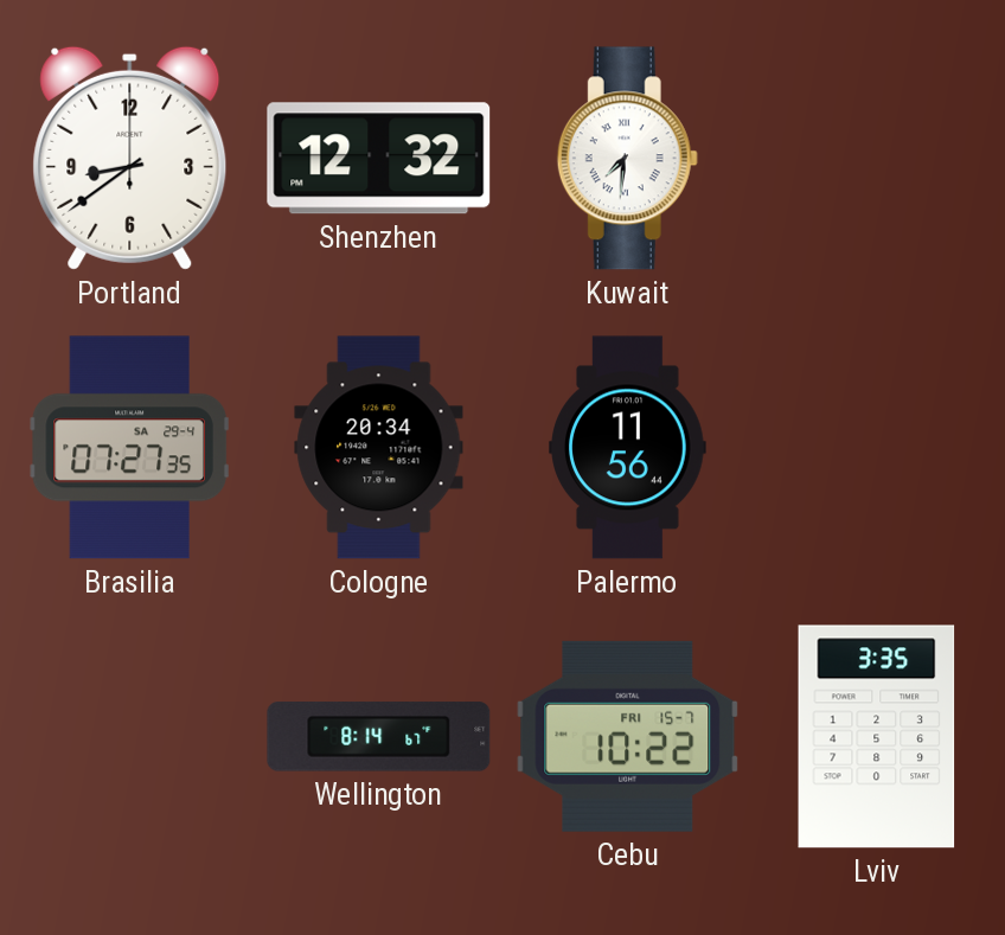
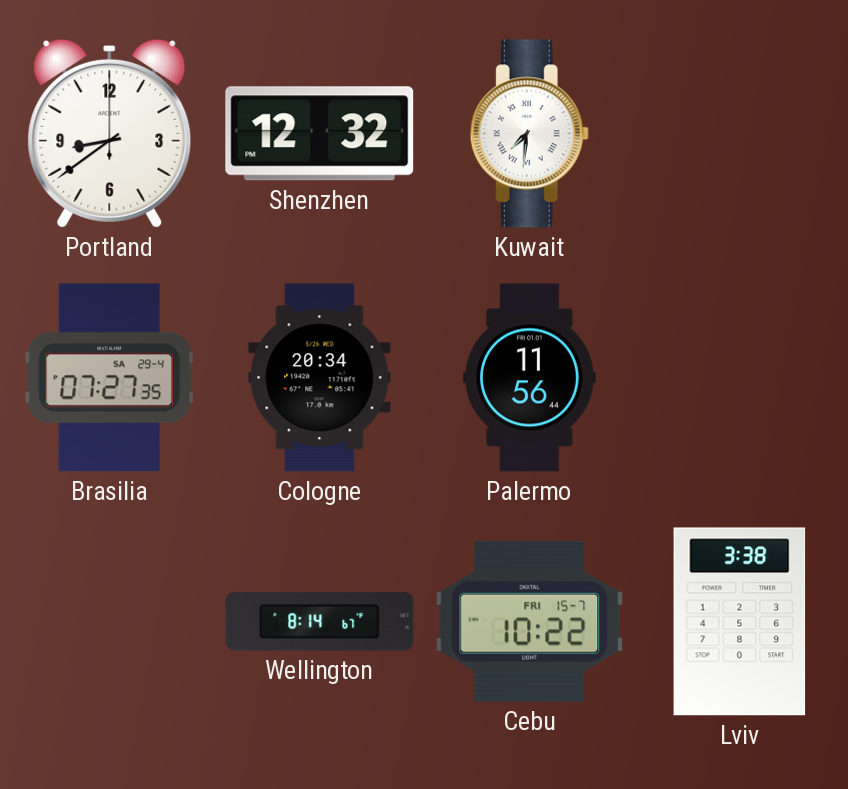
Lviv: 3:35 -> 3:38
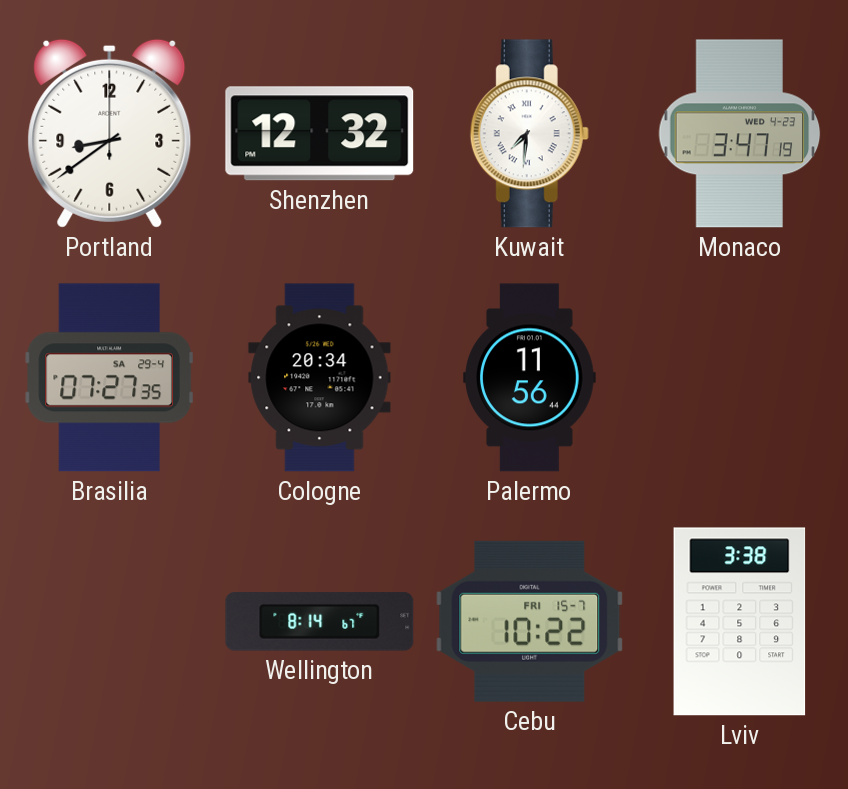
Monaco: none -> 3:47
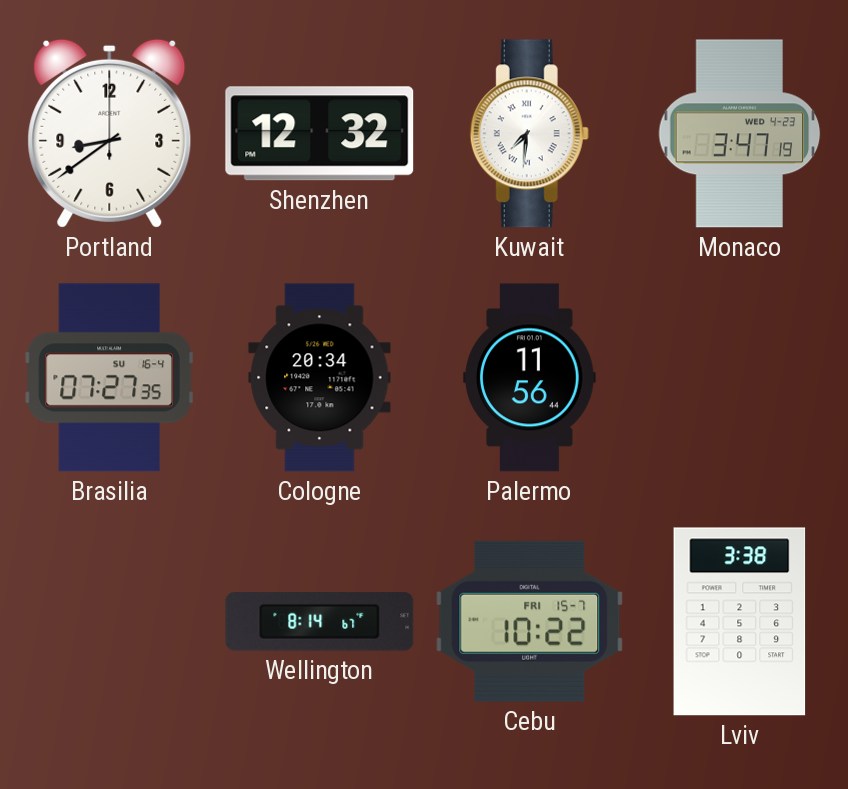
Brasilia date: SA 29-4 -> SU 16-4
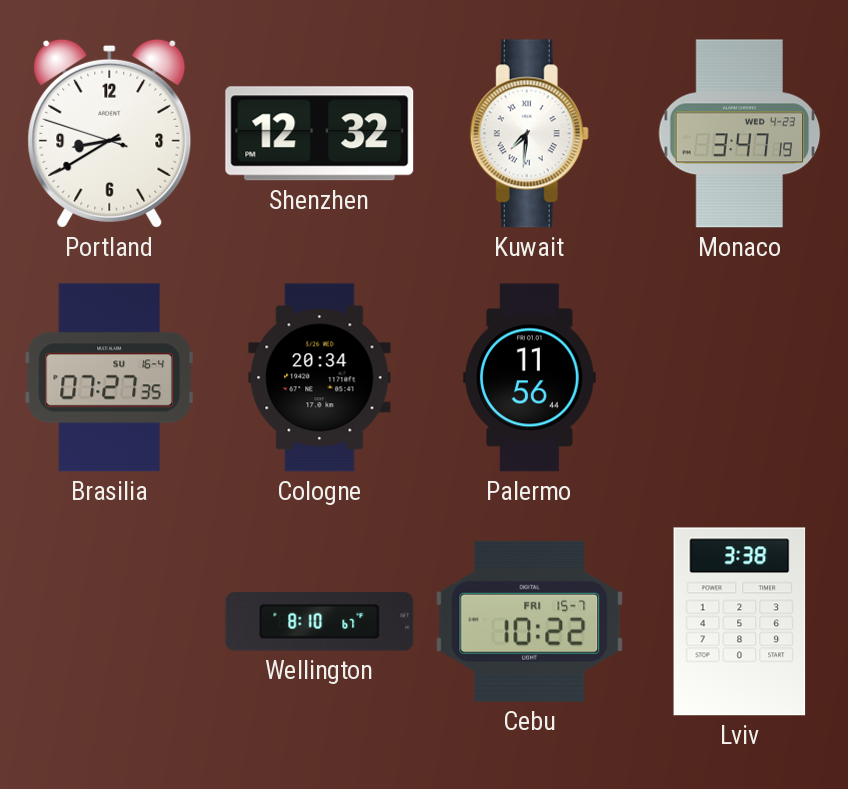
Portland: 8:39:00 -> 8:39:48
Wellington: 8:14 -> 8:10
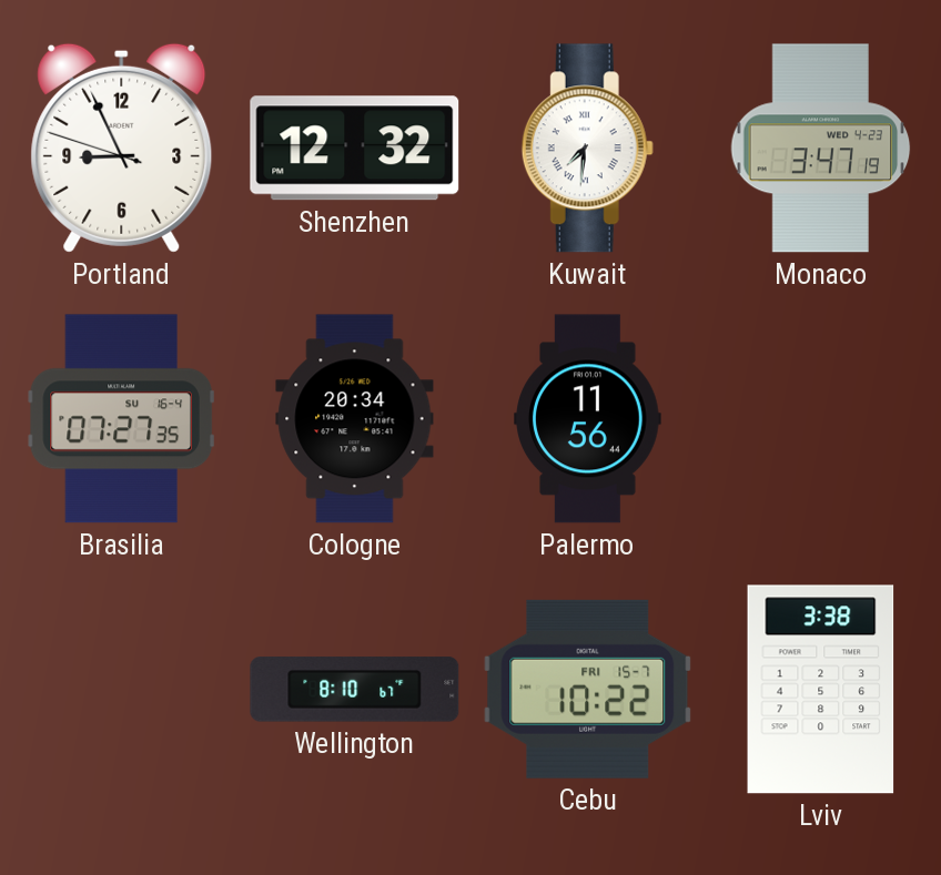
Portland: 8:39 -> 8:55
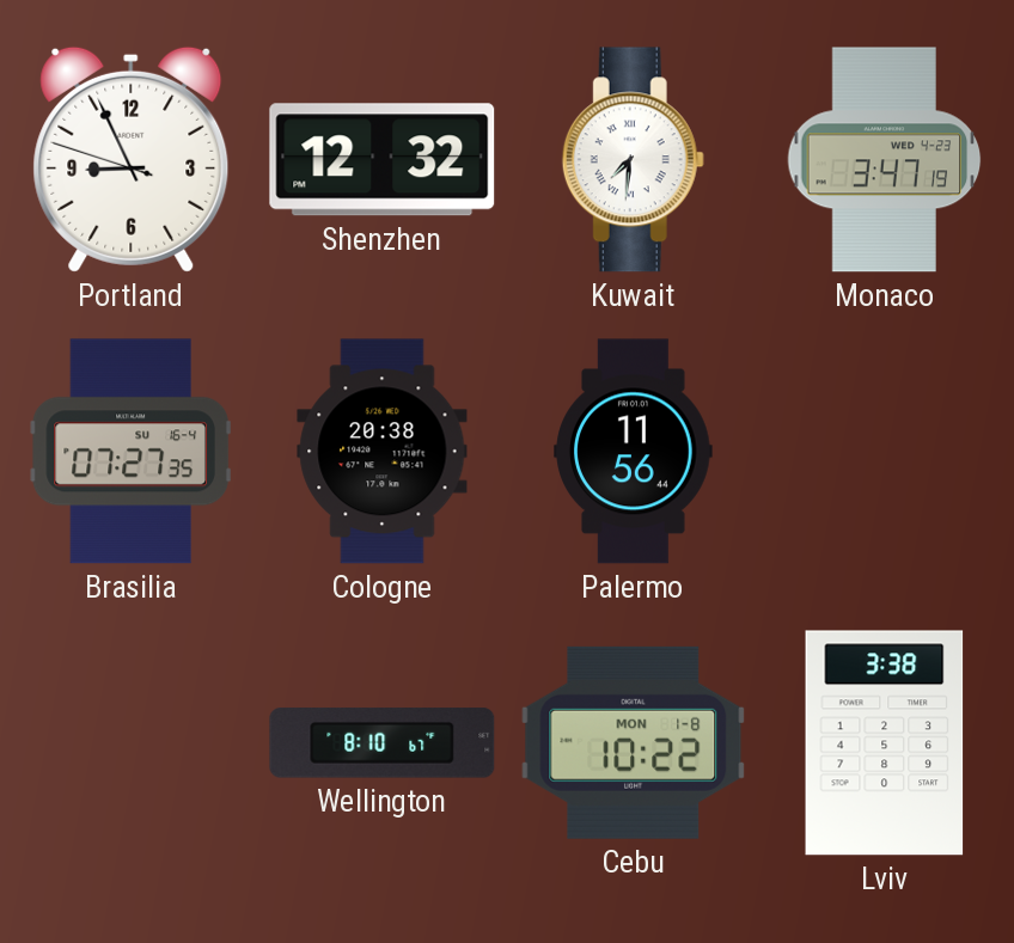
Cologne: 20:34 -> 20:38
Cebu date: FRI 15-7 -> MON 1-8
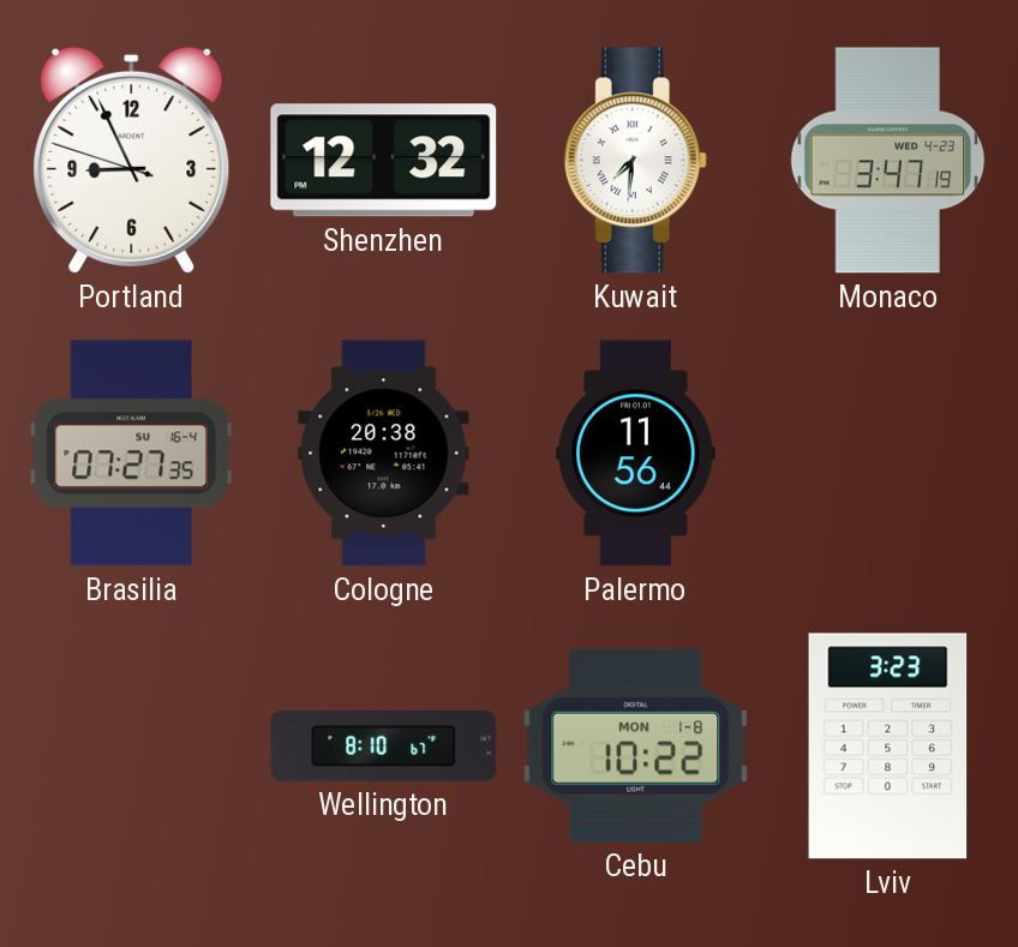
Lviv: 3:38 -> 3:23
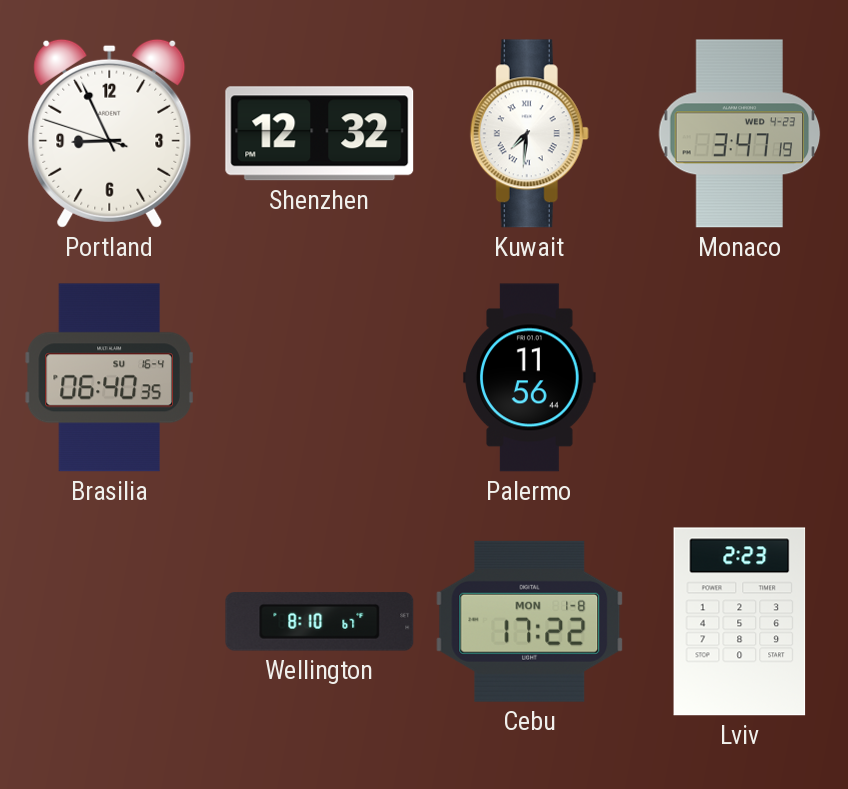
Brasilia: 07:27 -> 06:40
Cologne: 20:38 -> none
Cebu: 10:22 -> 17:22
Lviv: 3:23 -> 2:23
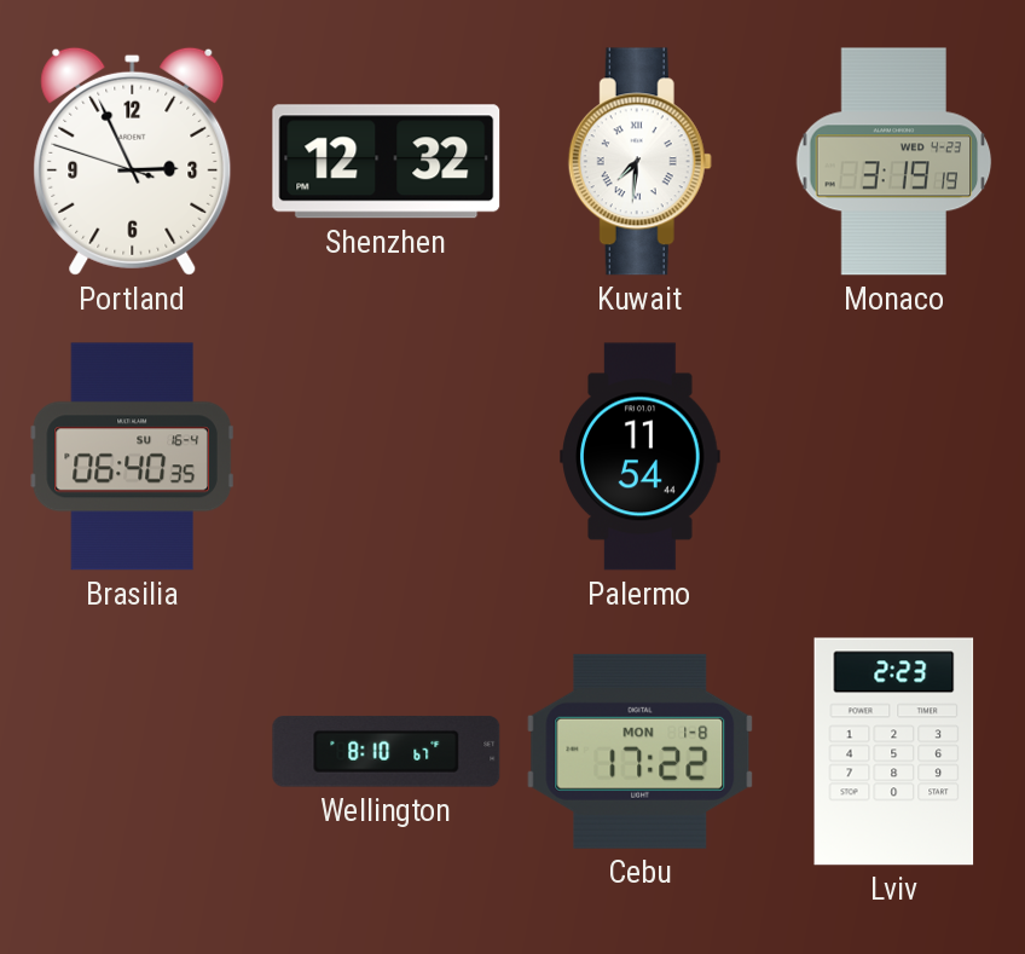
Portland: 8:55 -> 2:55
Monaco: 3:47 -> 3:19
Palermo: 11:56 -> 11:54
